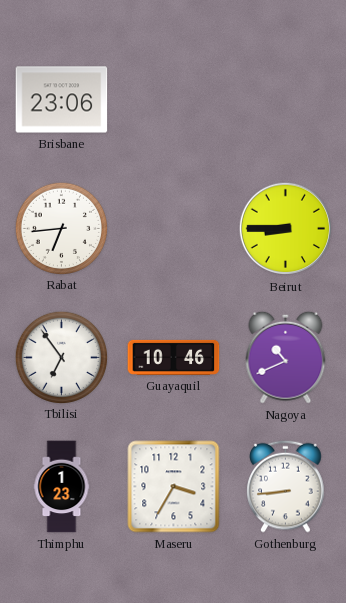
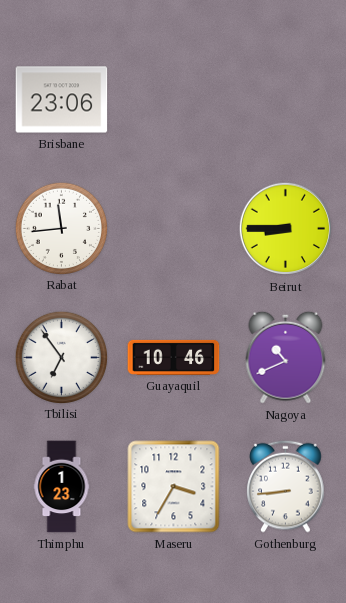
Rabat: 6:44 -> 11:44
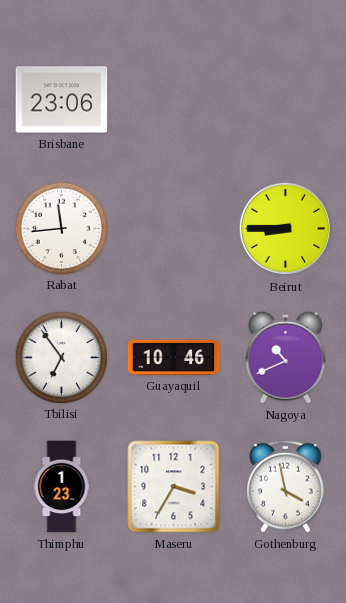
Gothenburg: 8:44 -> 3:58
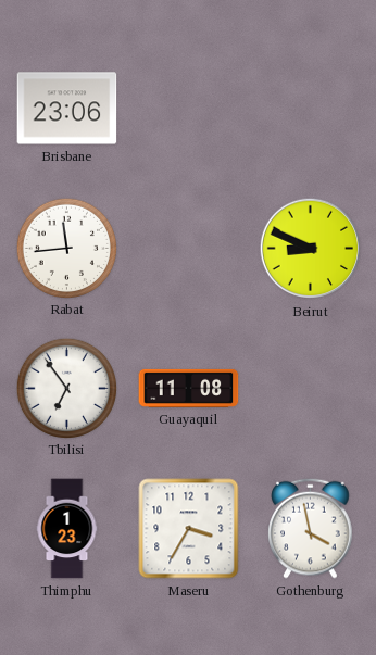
Beirut: 8:45 -> 8:49
Guayaquil: 10:46 -> 11:08
Nagoya: 10:41 -> none
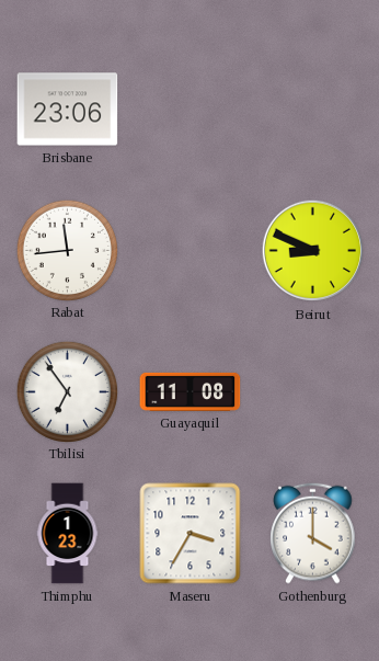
Gothenburg: 3:58 -> 4:00
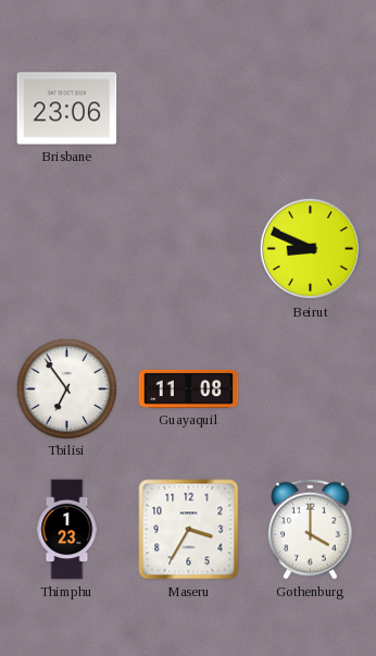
Rabat: 11:44 -> none
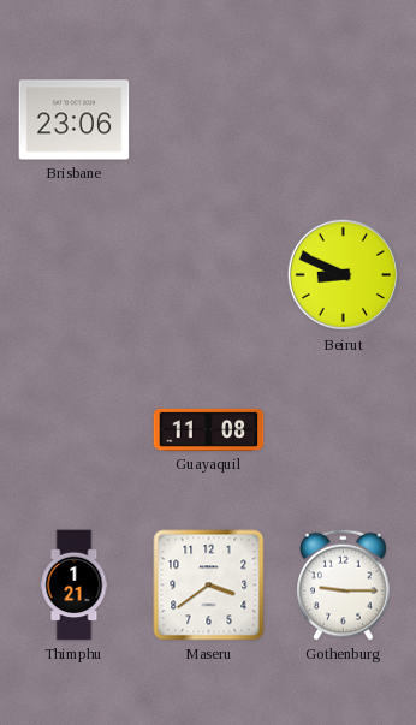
Tbilisi: 6:54 -> none
Thimphu: 1:23 -> 1:21
Maseru: 3:35 -> 3:39
Gothenburg: 4:00 -> 9:15
